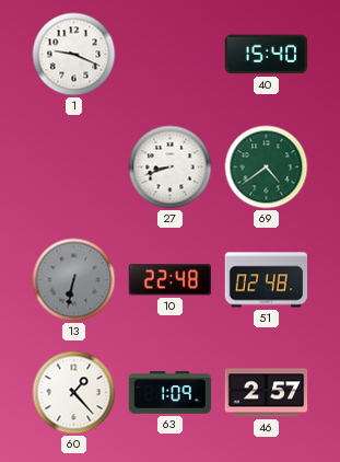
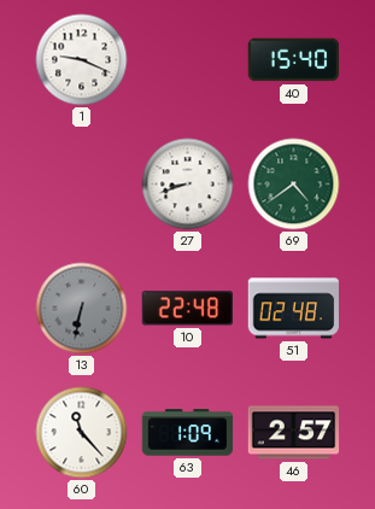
60: 1:23 -> 11:23
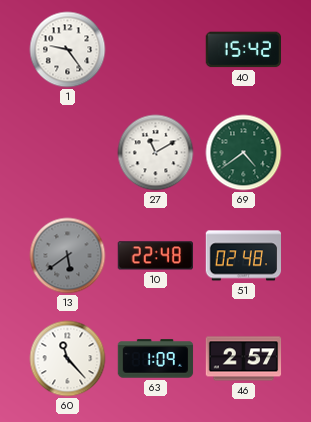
1: 9:19 -> 9:24
40: 15:40 -> 15:42
27: 8:42 -> 11:10
13: 6:32 -> 5:39
